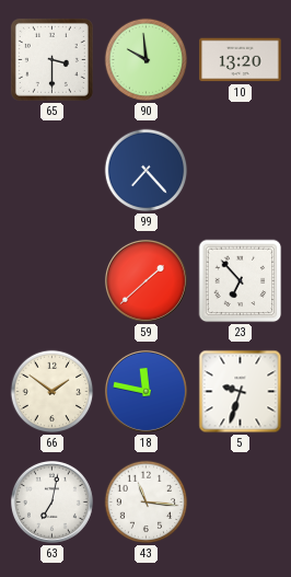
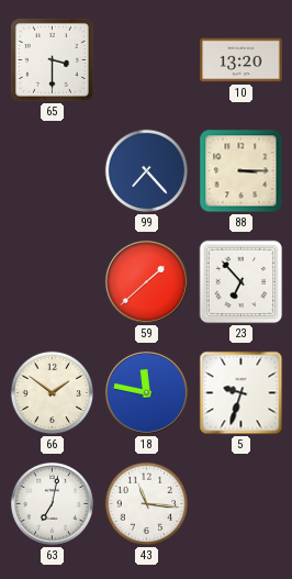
90: 9:59 -> none
88: none -> 3:15
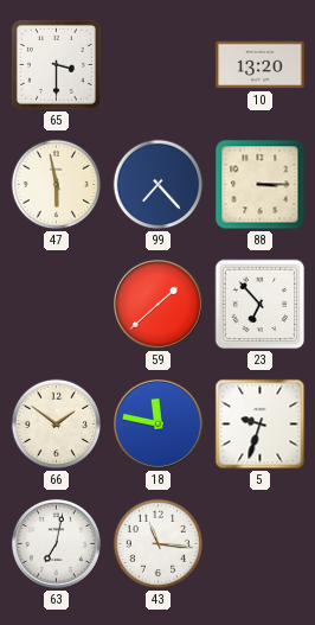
47: none -> 5:58
